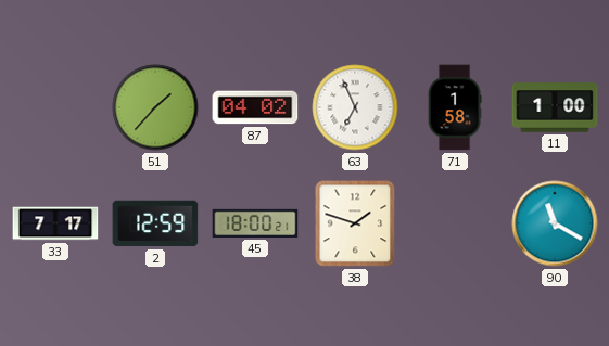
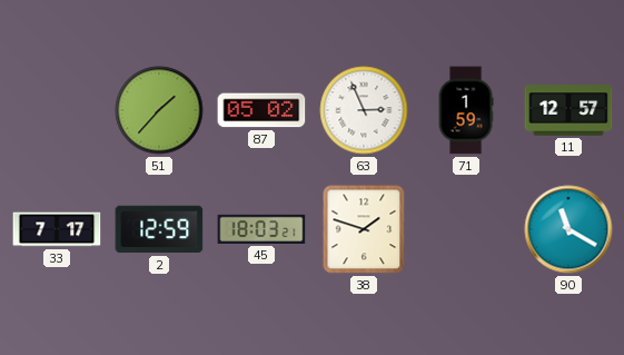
87: 04:02 -> 05:02
63: 6:56 -> 2:56
71: 1:58 -> 1:59
11: 1:00 -> 12:57
45: 18:00 -> 18:03
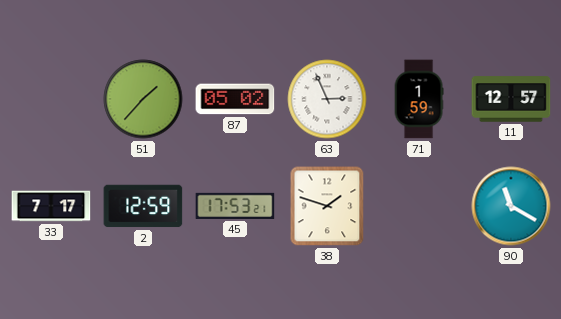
45: 18:03 -> 17:53
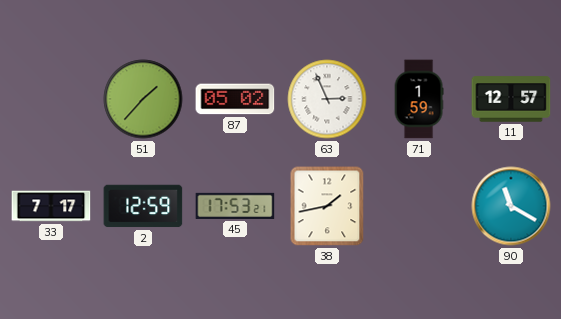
38: 1:48 -> 1:43
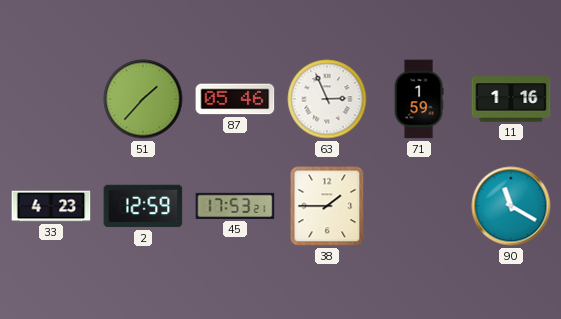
87: 05:02 -> 05:46
11: 12:57 -> 1:16
33: 7:17 -> 4:23
38: 1:43 -> 1:45
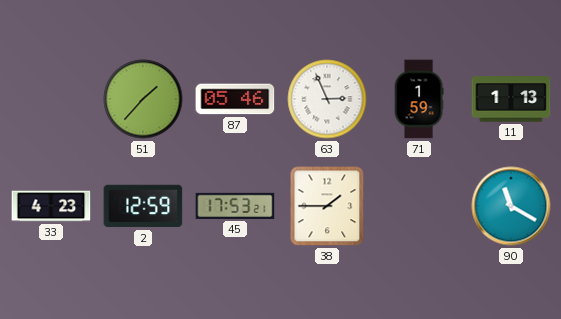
11: 1:16 -> 1:13
